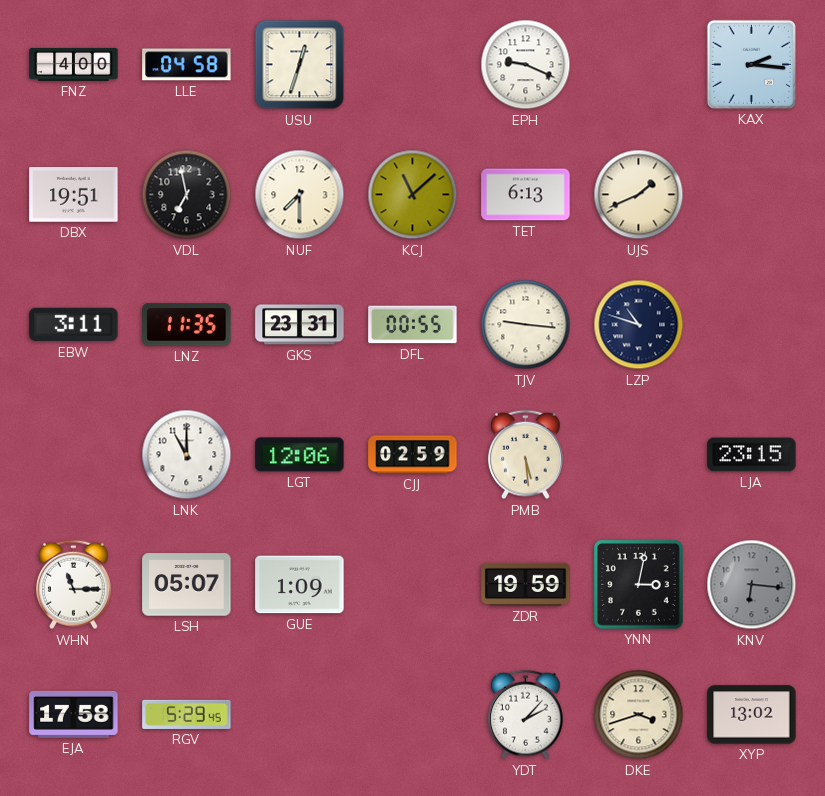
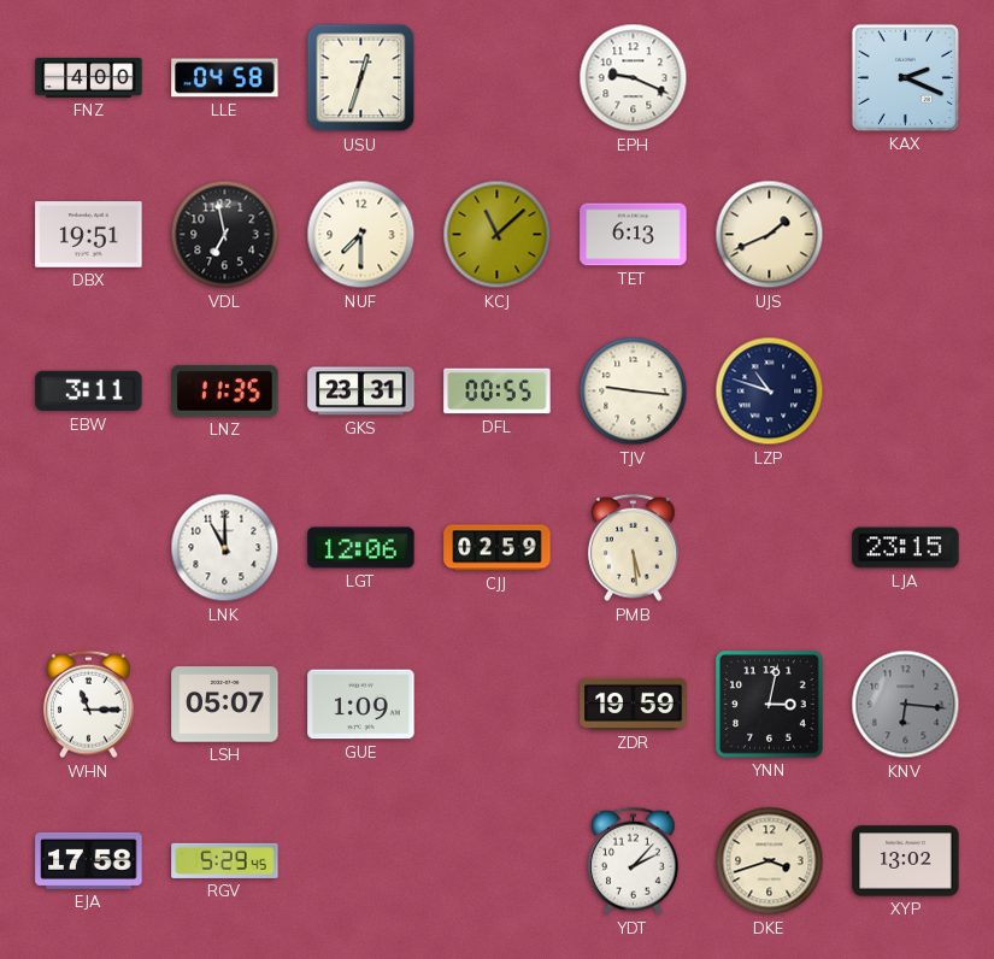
KAX: 2:16 -> 2:19
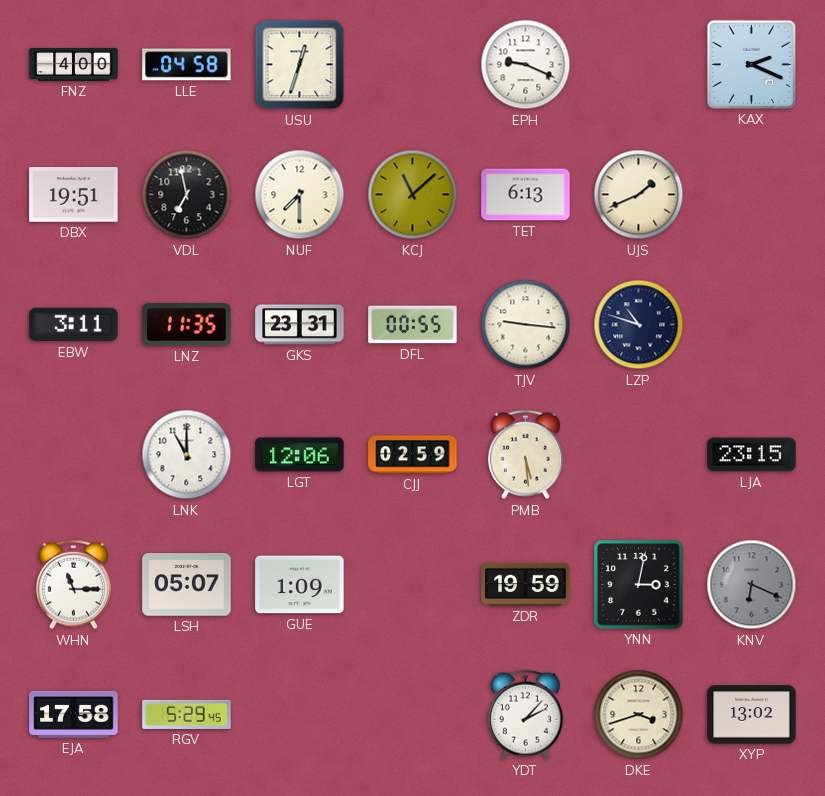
KNV: 6:16 -> 6:19
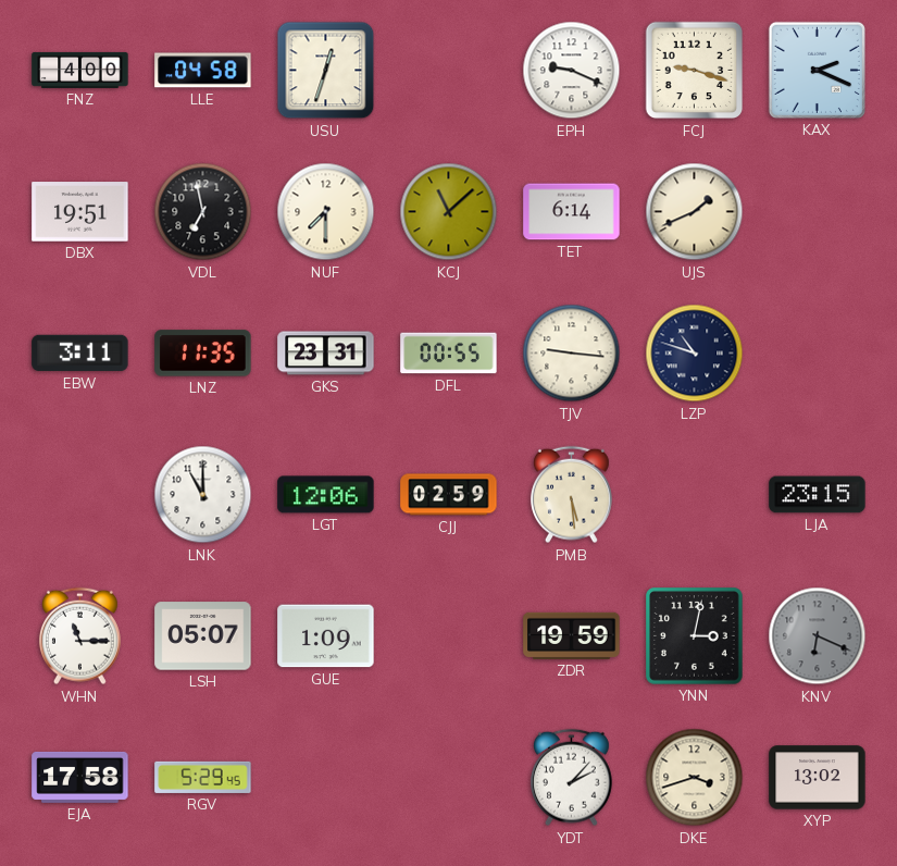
FCJ: none -> 9:18
TET: 6:13 -> 6:14
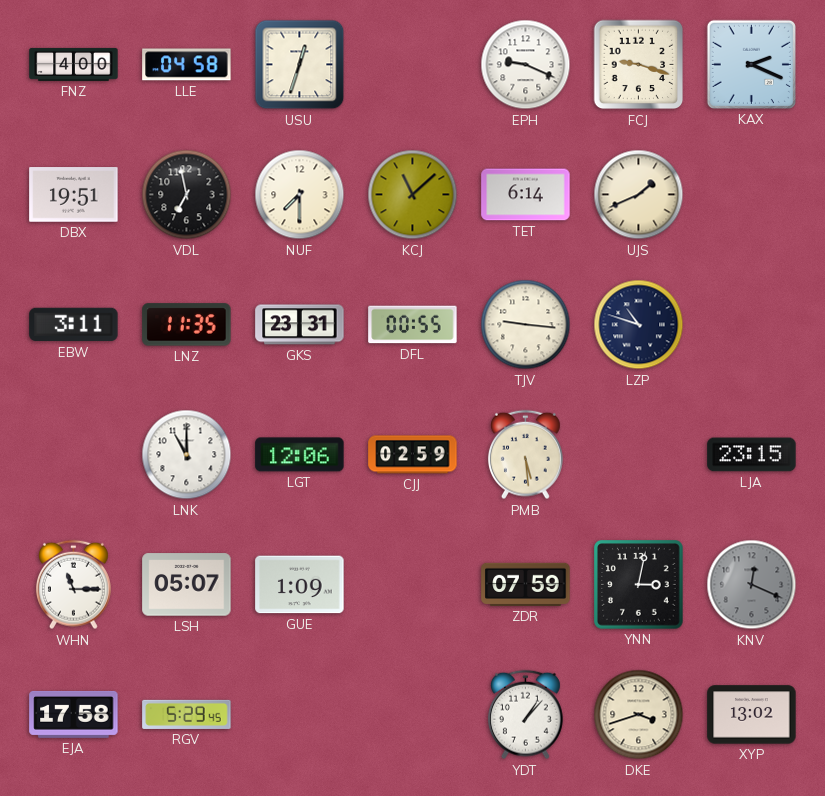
ZDR: 19:59 -> 07:59
KNV: 6:19 -> 12:19
YDT: 2:07 -> 1:07
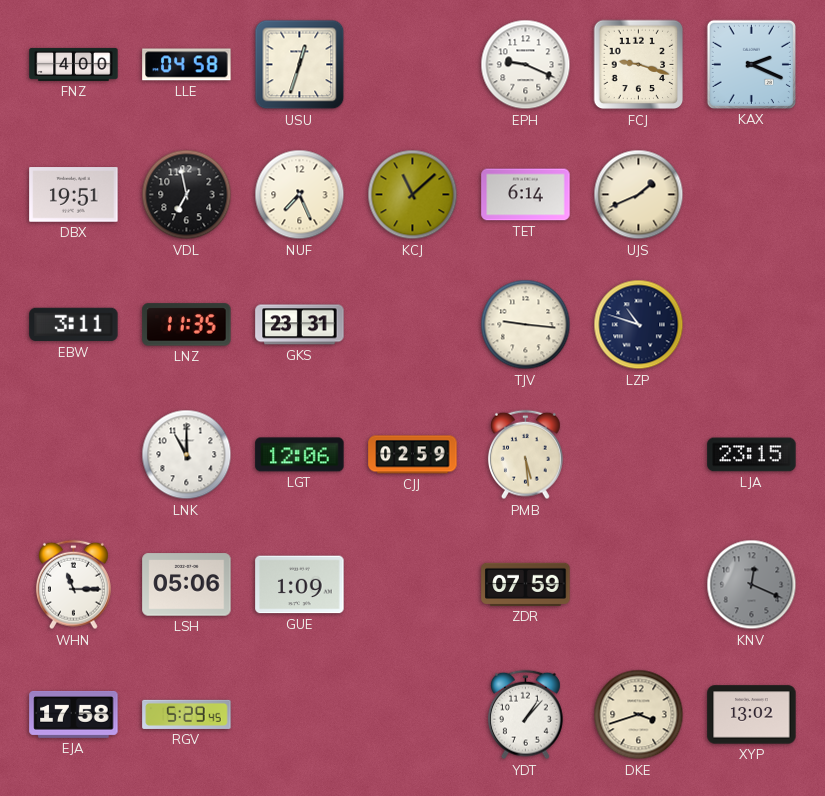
NUF: 7:30 -> 7:26
DFL: 00:55 -> none
LSH: 05:07 -> 05:06
YNN: 3:02 -> none
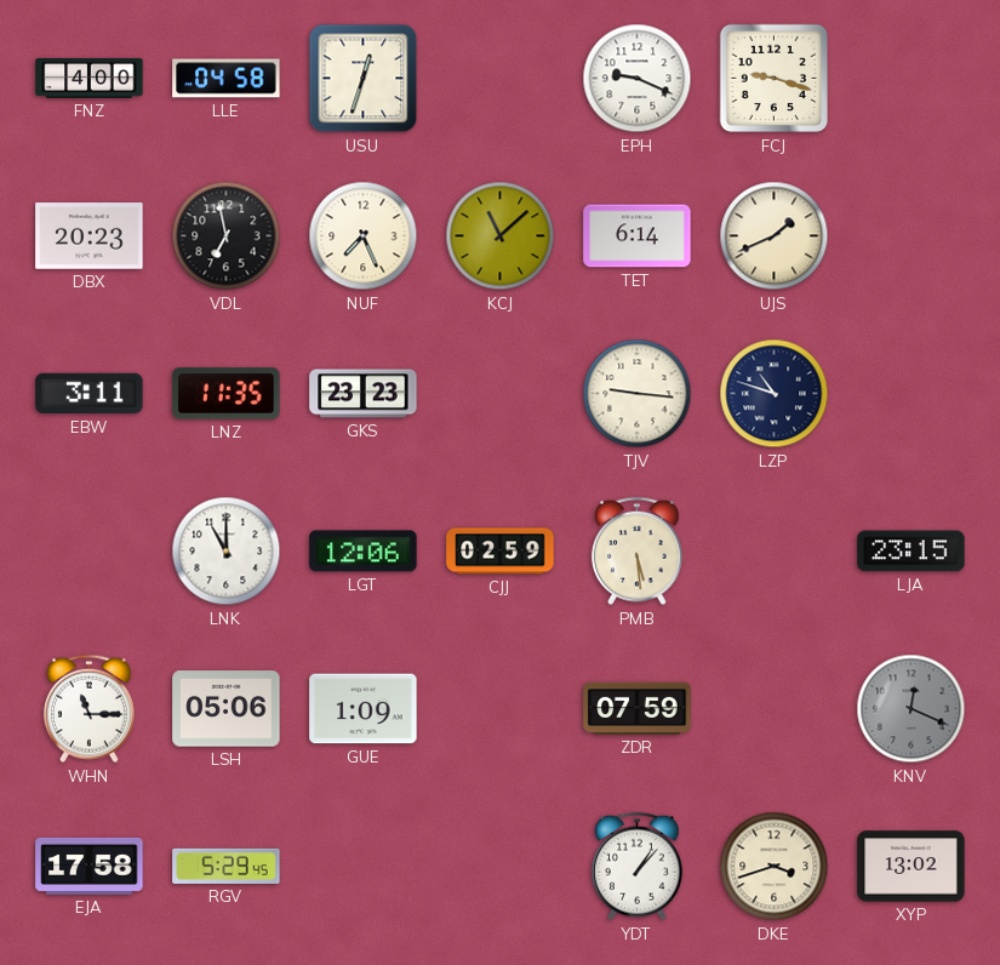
KAX: 2:19 -> none
DBX: 19:51 -> 20:23
GKS: 23:31 -> 23:23
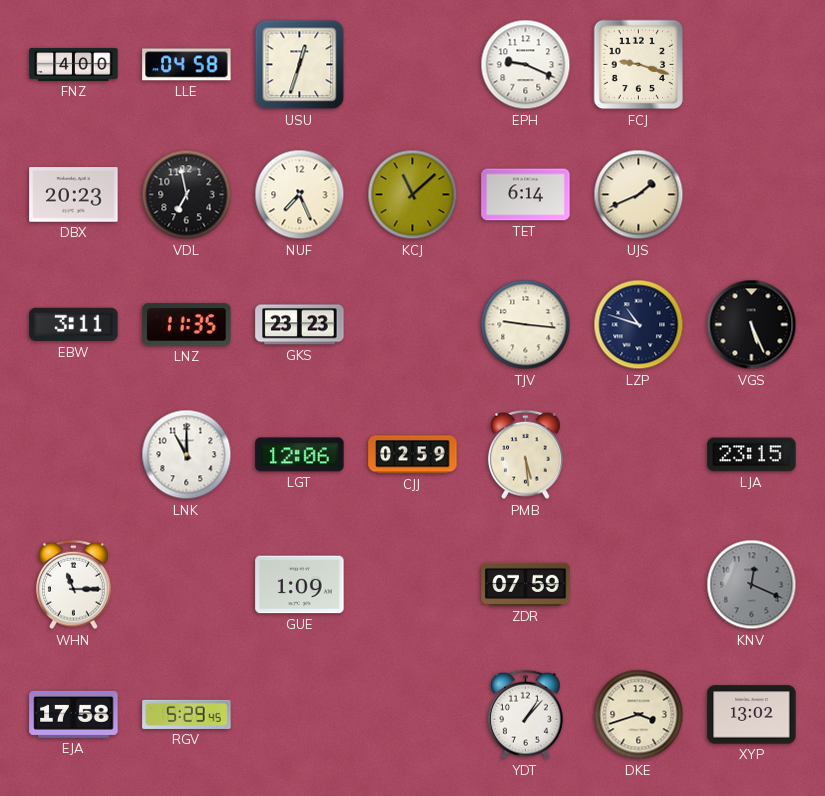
VGS: none -> 5:26
LSH: 05:06 -> none
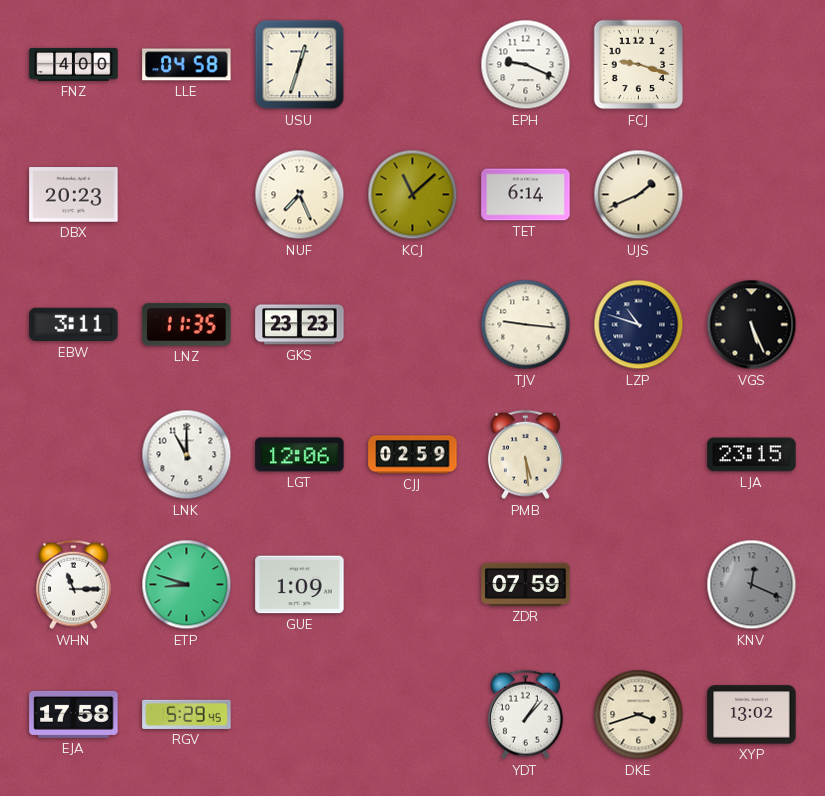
VDL: 6:58 -> none
ETP: none -> 8:48
